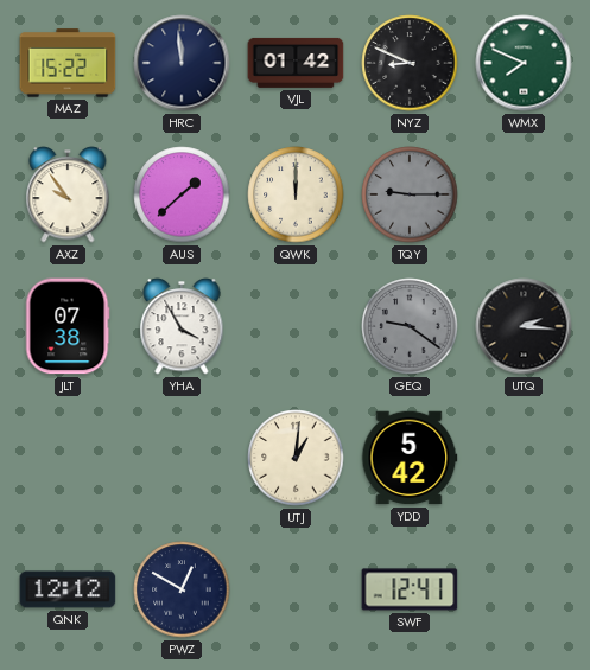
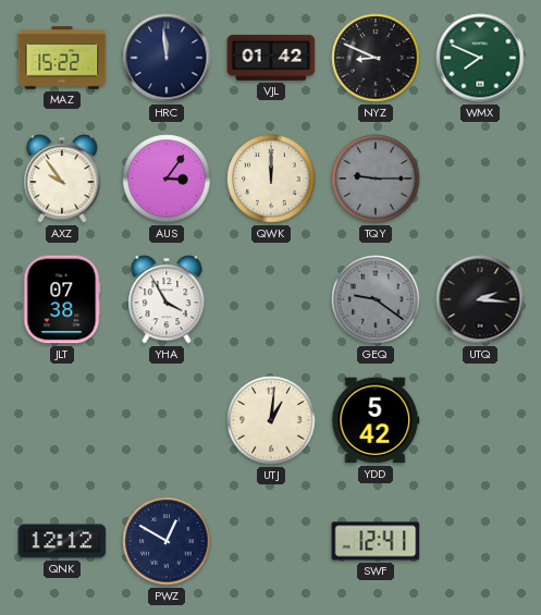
AUS: 1:38 -> 3:06
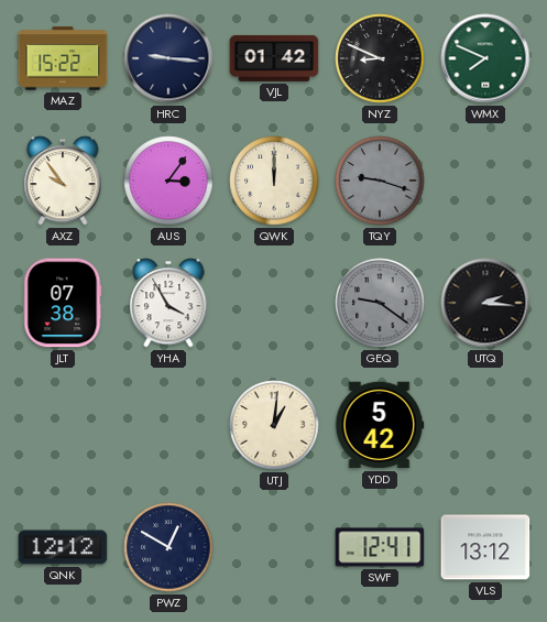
HRC: 11:59 -> 9:16
TQY: 9:15 -> 9:18
VLS: none -> 13:12
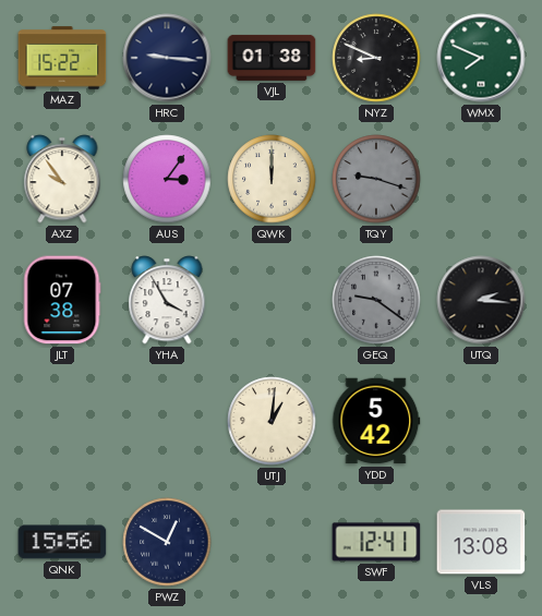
VJL: 01:42 -> 01:38
QNK: 12:12 -> 15:56
VLS: 13:12 -> 13:08
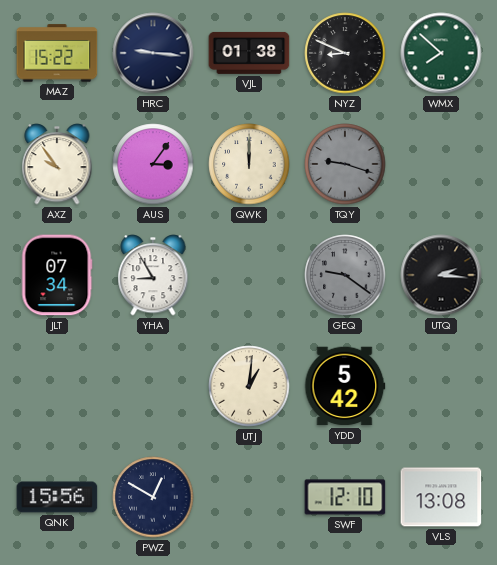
WMX: 7:49 -> 7:52
JLT: 07:38 -> 07:34
YHA: 3:55 -> 8:55
SWF: 12:41 -> 12:10
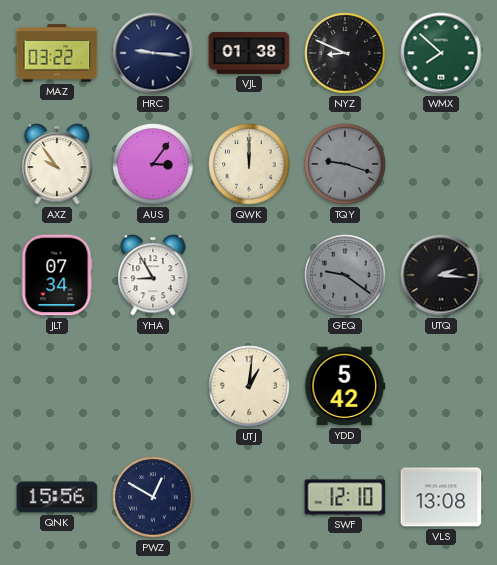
MAZ: 15:22 -> 03:22
